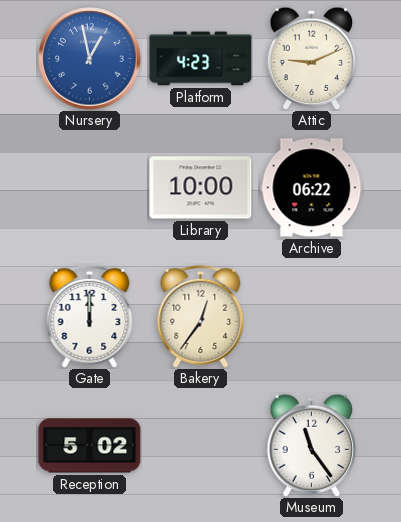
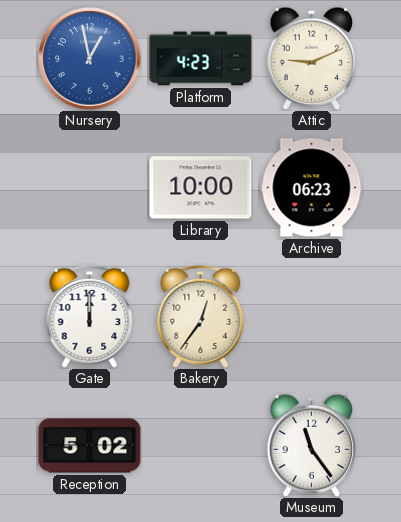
Archive: 06:22 -> 06:23
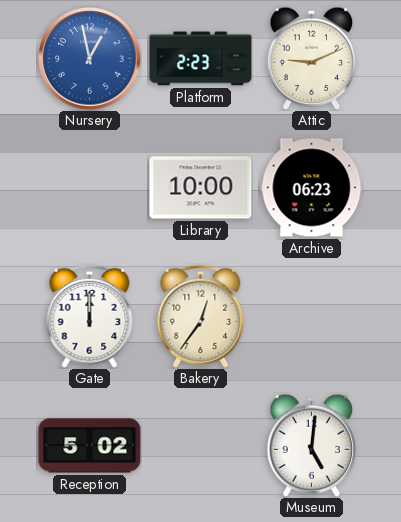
Platform: 4:23 -> 2:23
Museum: 11:24 -> 5:01
